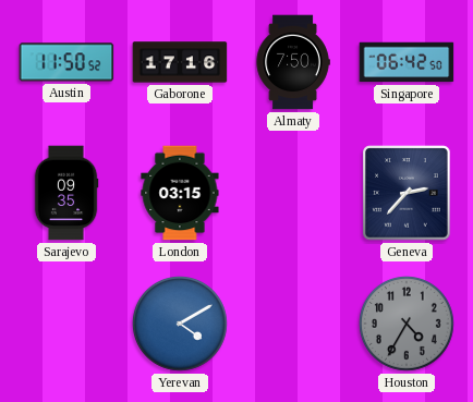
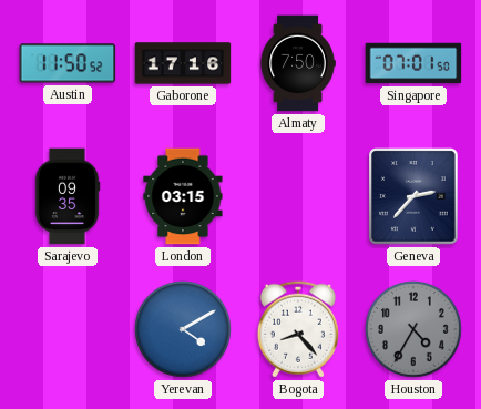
Singapore: 06:42 -> 07:01
Bogota: none -> 8:23
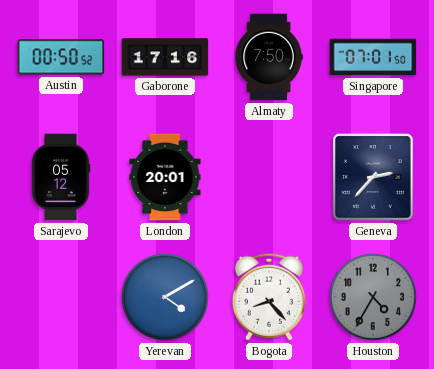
Austin: 11:50 -> 00:50
Sarajevo: 09:35 -> 05:12
London: 03:15 -> 20:01
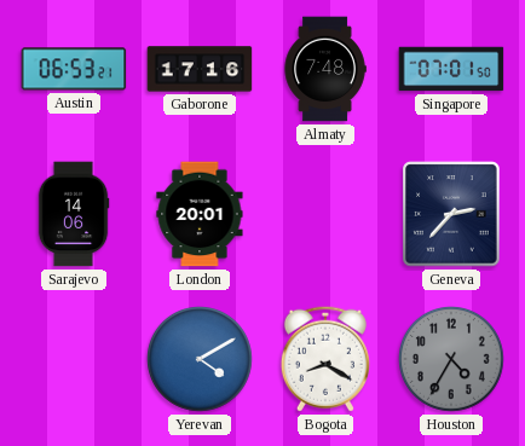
Austin: 00:50 -> 06:53
Almaty: 7:50 -> 7:48
Sarajevo: 05:12 -> 14:06
Bogota: 8:23 -> 8:20
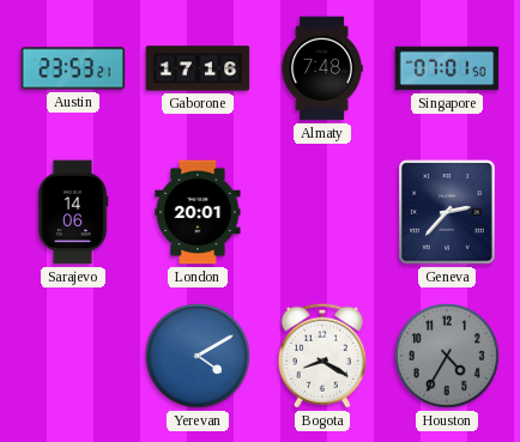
Austin: 06:53 -> 23:53
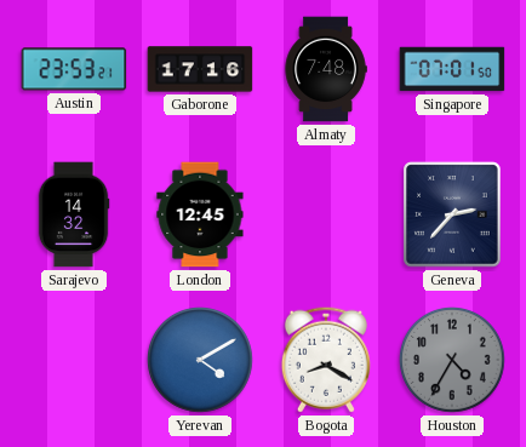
Sarajevo: 14:06 -> 14:32
London: 20:01 -> 12:45
